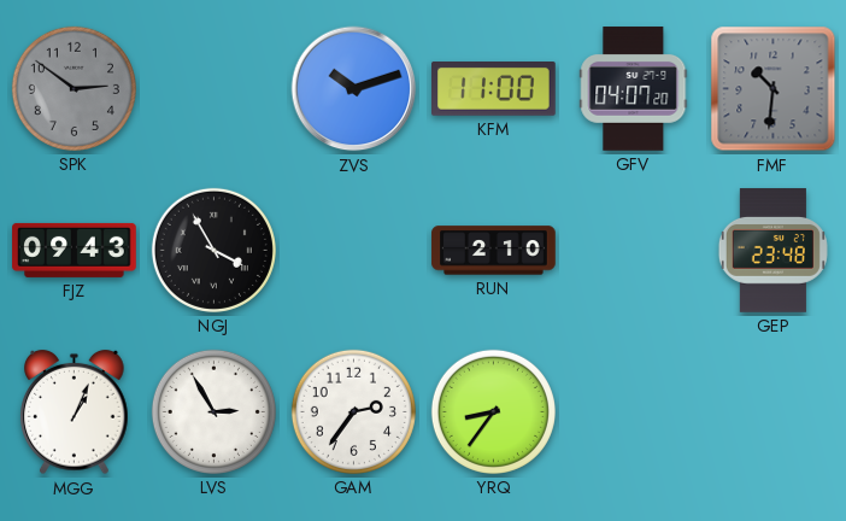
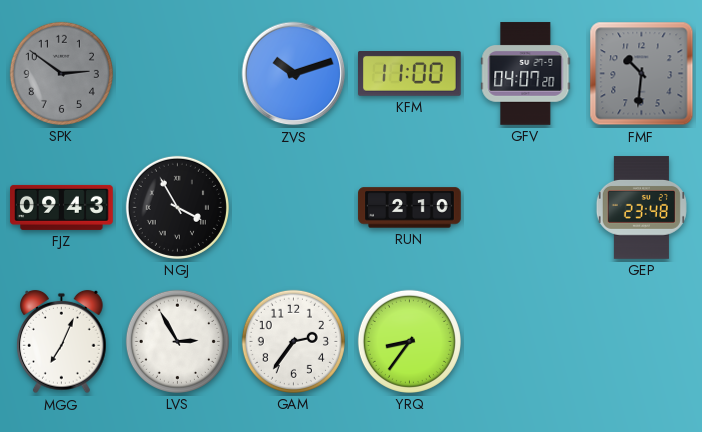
MGG: 1:04 -> 7:04
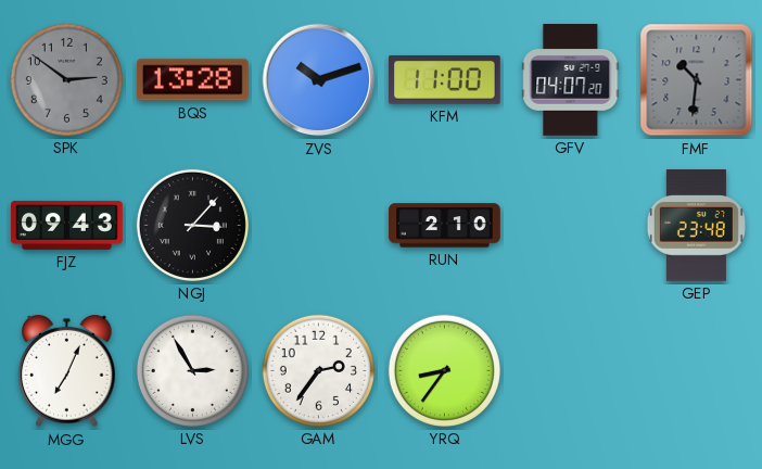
BQS: none -> 13:28
NGJ: 3:55 -> 3:07
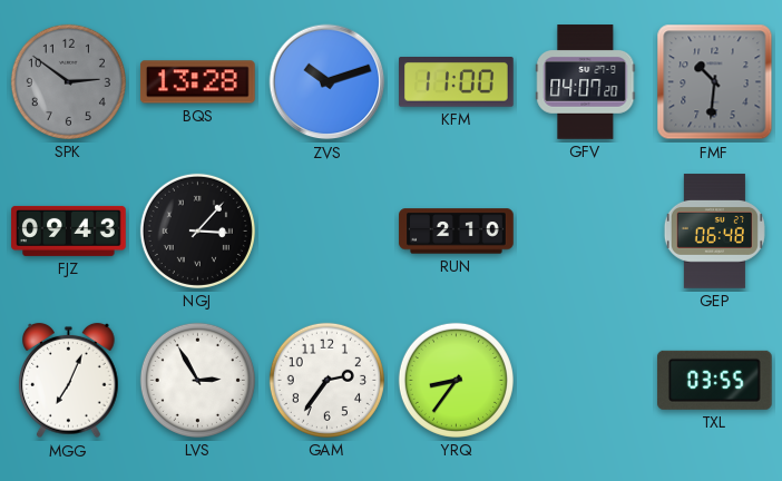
GEP: 23:48 -> 06:48
TXL: none -> 03:55
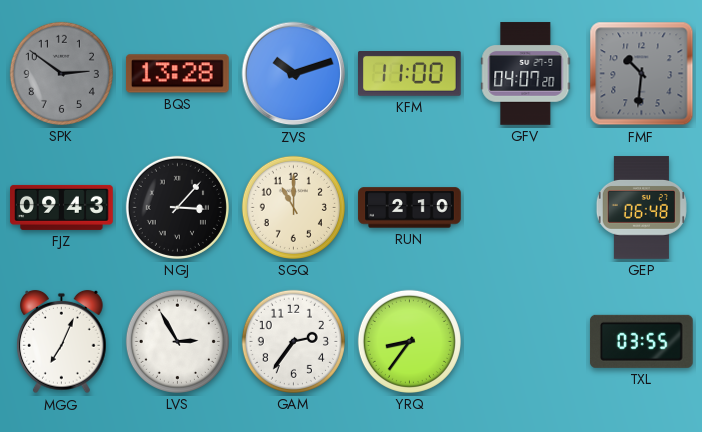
SGQ: none -> 11:00
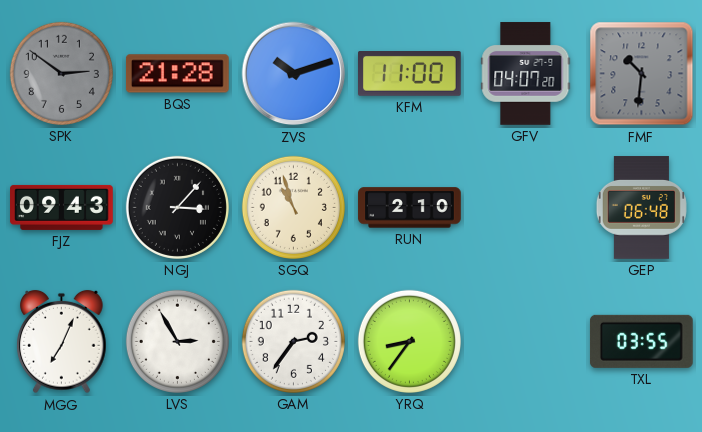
BQS: 13:28 -> 21:28
SGQ: 11:00 -> 10:57
